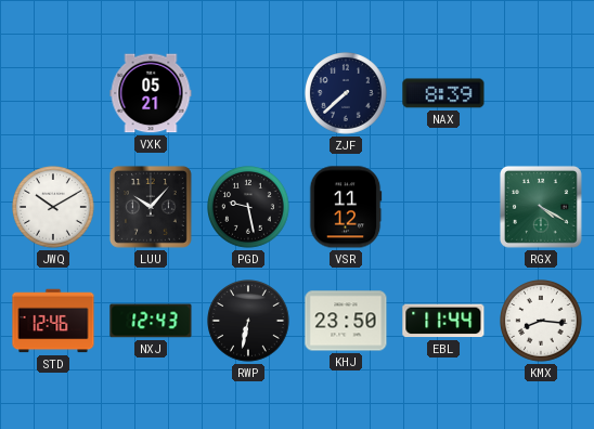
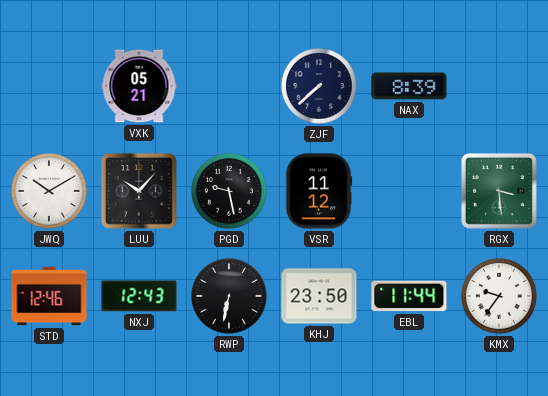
RGX: 4:20 -> 3:29
KMX: 8:16 -> 9:36
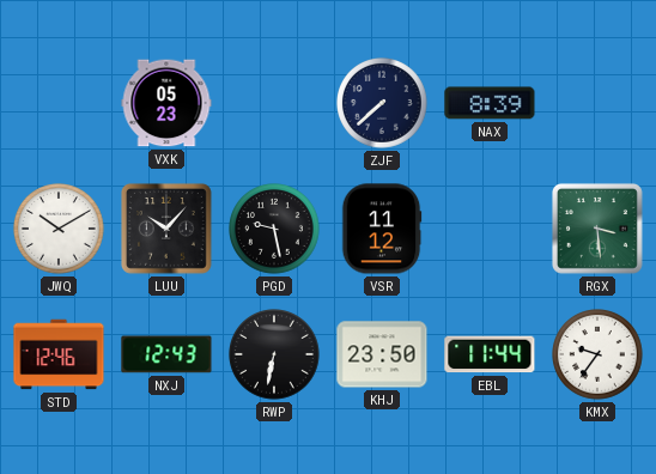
VXK: 05:21 -> 05:23
